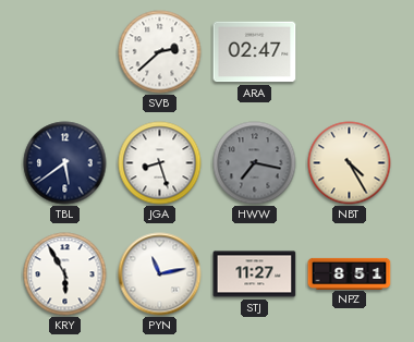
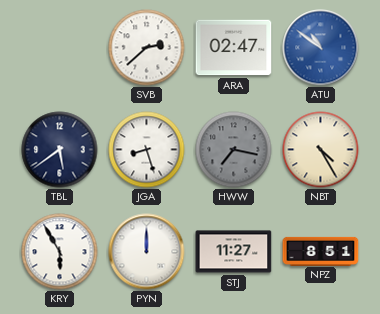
ATU: none -> 10:51
PYN: 11:13 -> 12:00
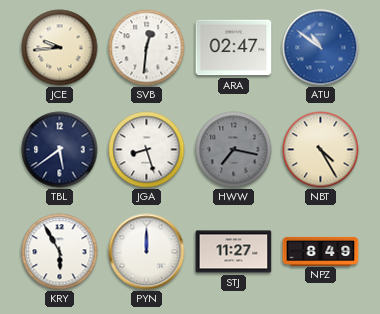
JCE: none -> 9:44
SVB: 2:38 -> 12:31
NPZ: 8:51 -> 8:49
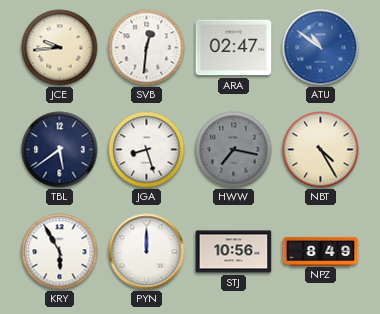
STJ: 11:27 -> 10:56
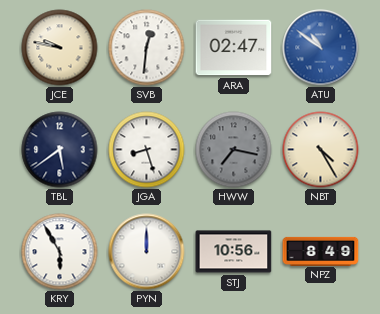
JCE: 9:44 -> 9:47
